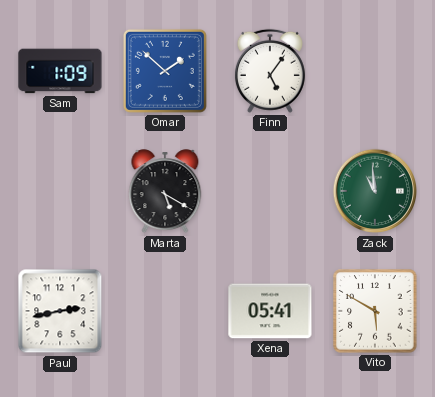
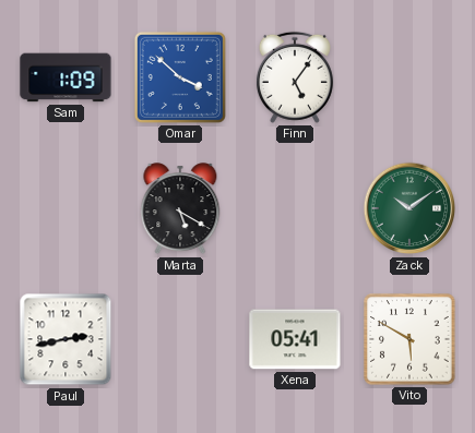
Omar: 1:52 -> 3:52
Zack: 10:59 -> 10:09
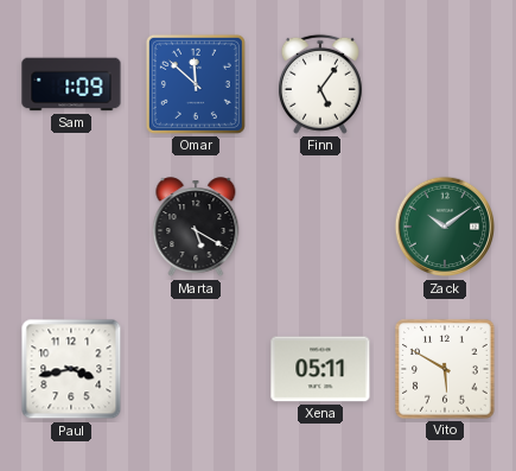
Omar: 3:52 -> 11:52
Paul: 2:43 -> 3:43
Xena: 05:41 -> 05:11
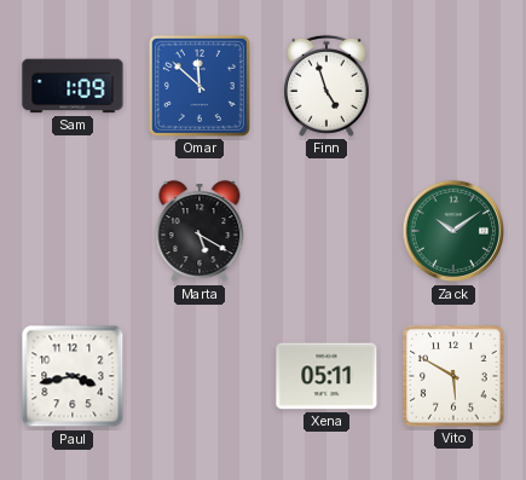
Finn: 5:06 -> 4:57
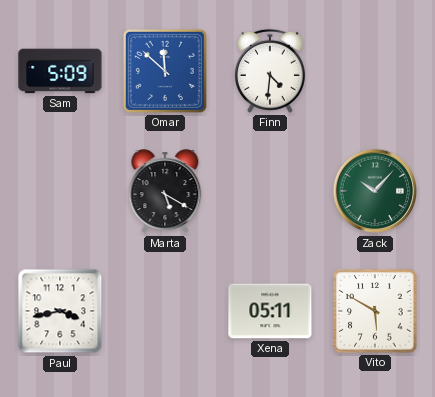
Sam: 1:09 -> 5:09
Finn: 4:57 -> 4:31
Zack: 10:09 -> 10:07
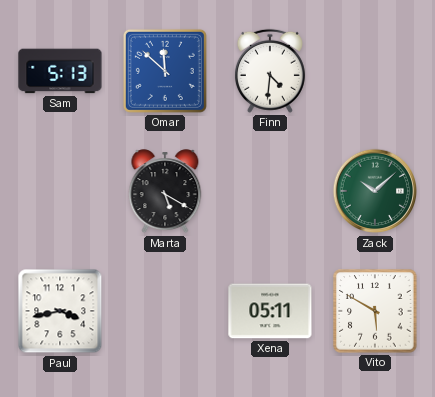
Sam: 5:09 -> 5:13
Zack: 10:07 -> 10:08
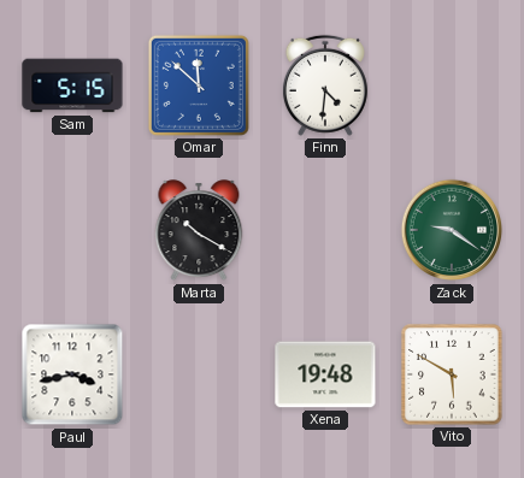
Sam: 5:13 -> 5:15
Marta: 5:20 -> 10:20
Zack: 10:08 -> 9:21
Xena: 05:11 -> 19:48
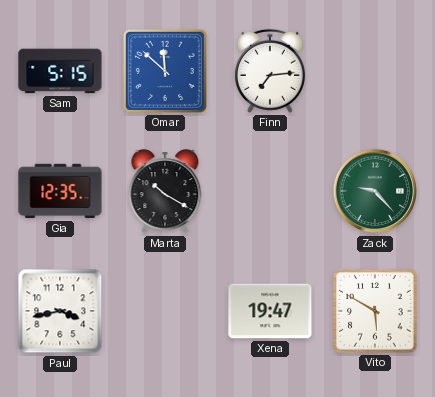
Finn: 4:31 -> 7:14
Gia: none -> 12:35
Zack: 9:21 -> 9:23
Xena: 19:48 -> 19:47
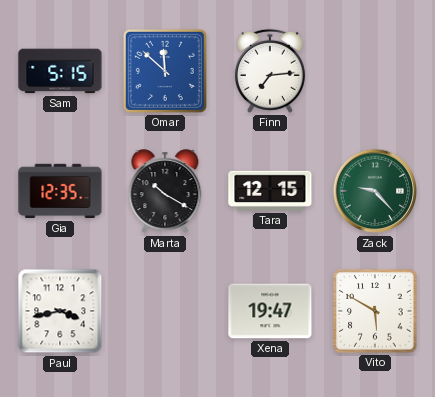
Tara: none -> 12:15
